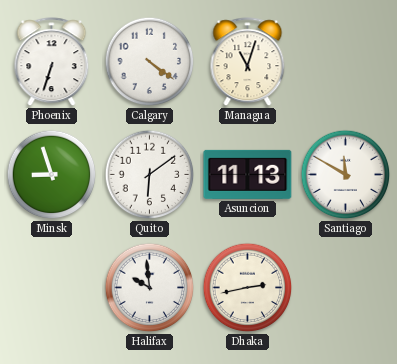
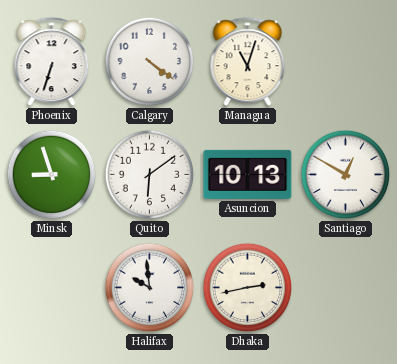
Asuncion: 11:13 -> 10:13
Santiago: 11:50 -> 12:50
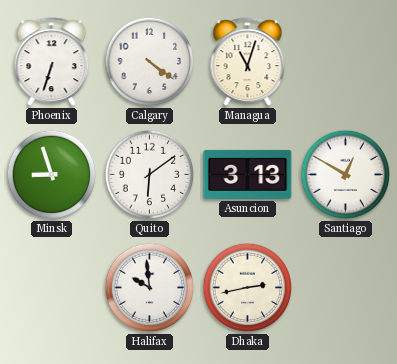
Asuncion: 10:13 -> 3:13
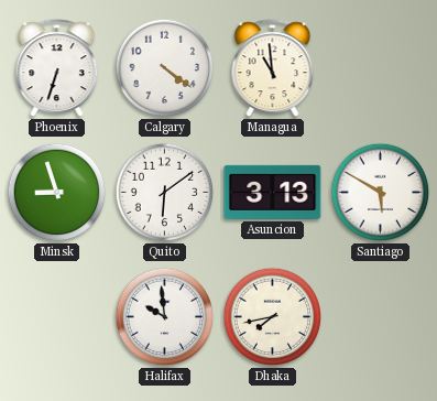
Managua: 11:03 -> 10:59
Santiago: 12:50 -> 5:50
Dhaka: 2:43 -> 7:43
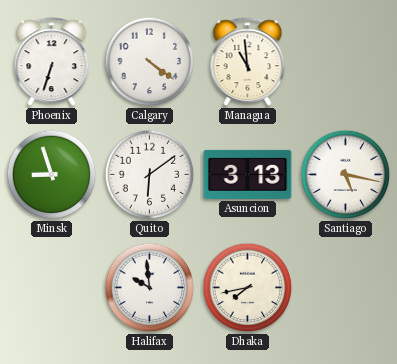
Santiago: 5:50 -> 5:17
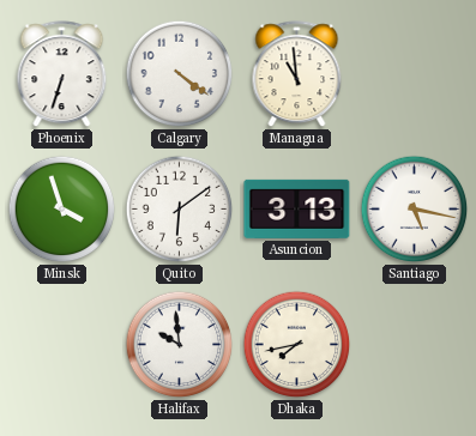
Minsk: 8:57 -> 3:57
